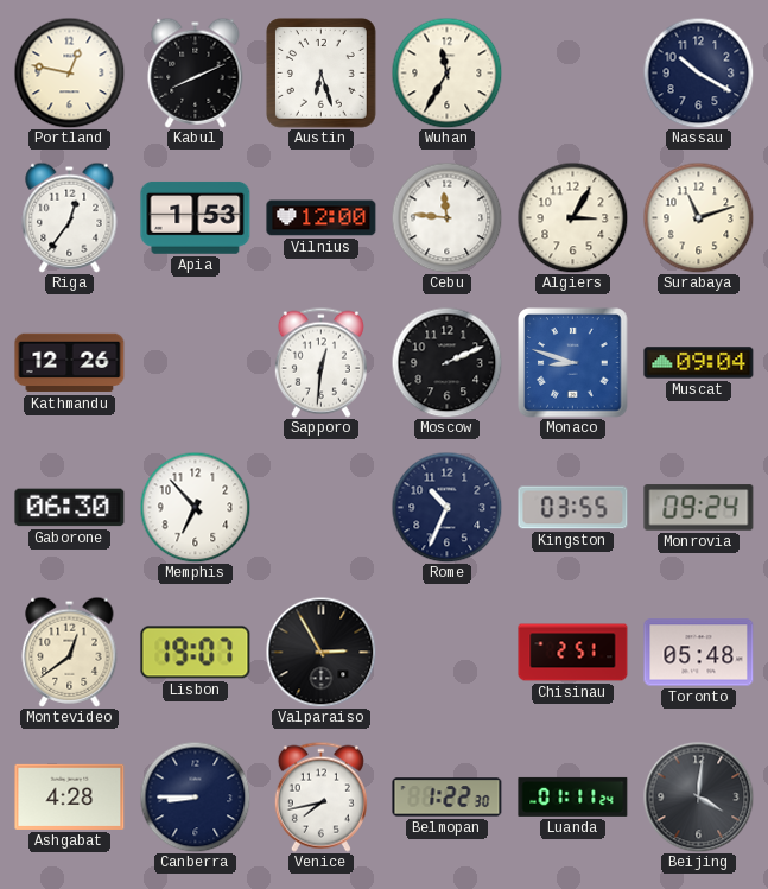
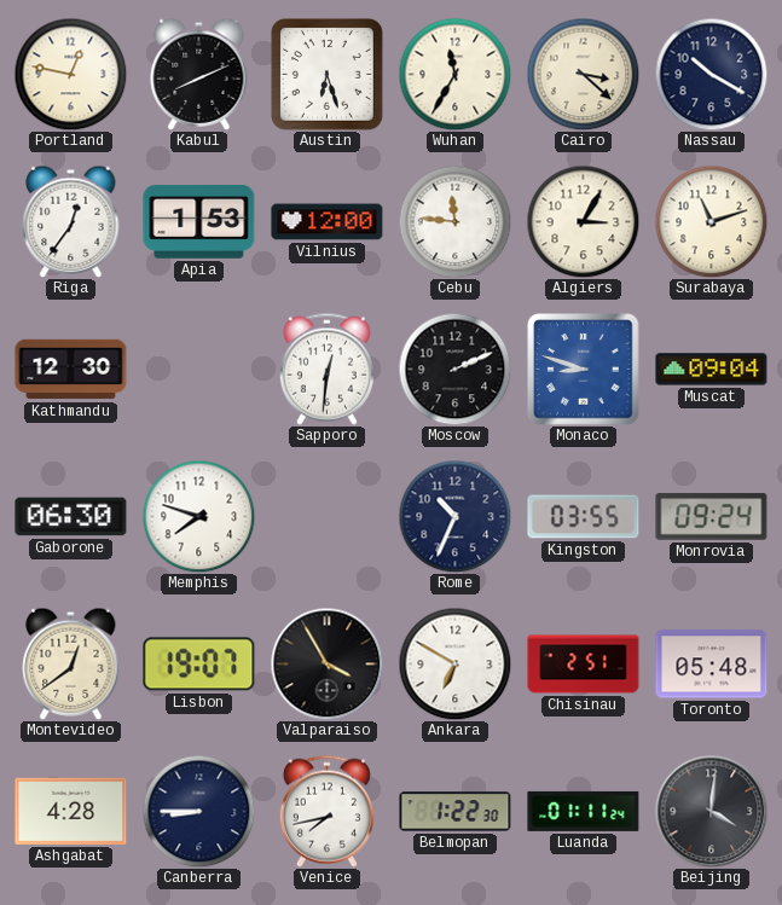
Cairo: none -> 3:22
Kathmandu: 12:26 -> 12:30
Memphis: 6:53 -> 7:48
Valparaiso: 2:55 -> 3:55
Ankara: none -> 6:50
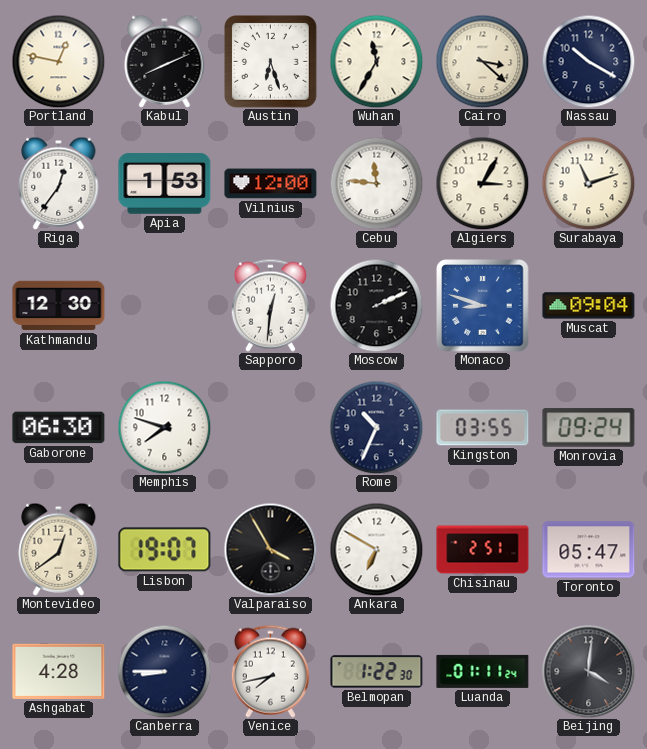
Toronto: 05:48 -> 05:47
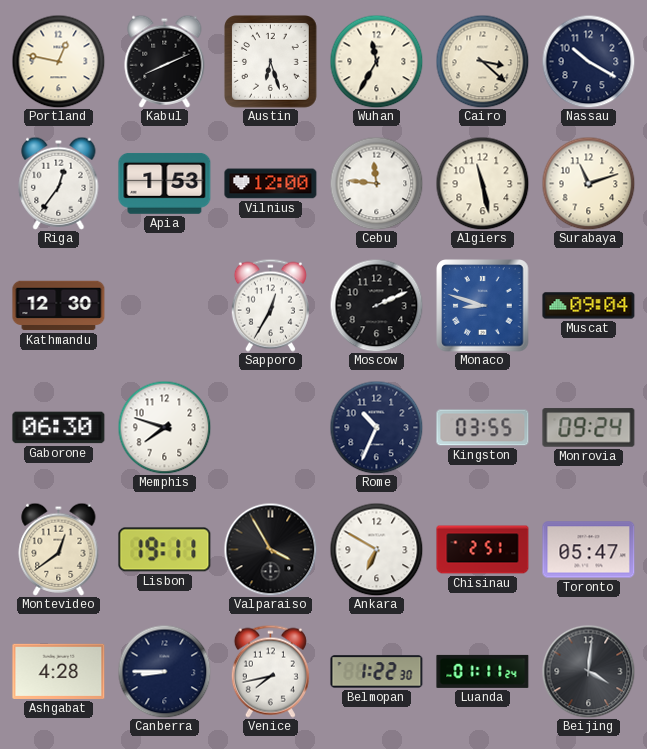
Algiers: 3:05 -> 11:28
Sapporo: 12:31 -> 12:35
Lisbon: 19:07 -> 19:11
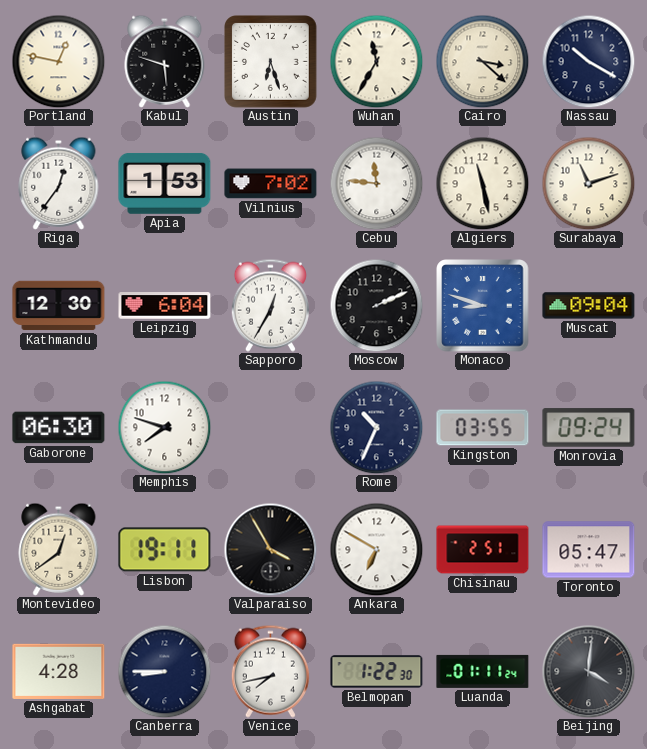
Kabul: 8:11 -> 5:48
Vilnius: 12:00 -> 7:02
Leipzig: none -> 6:04
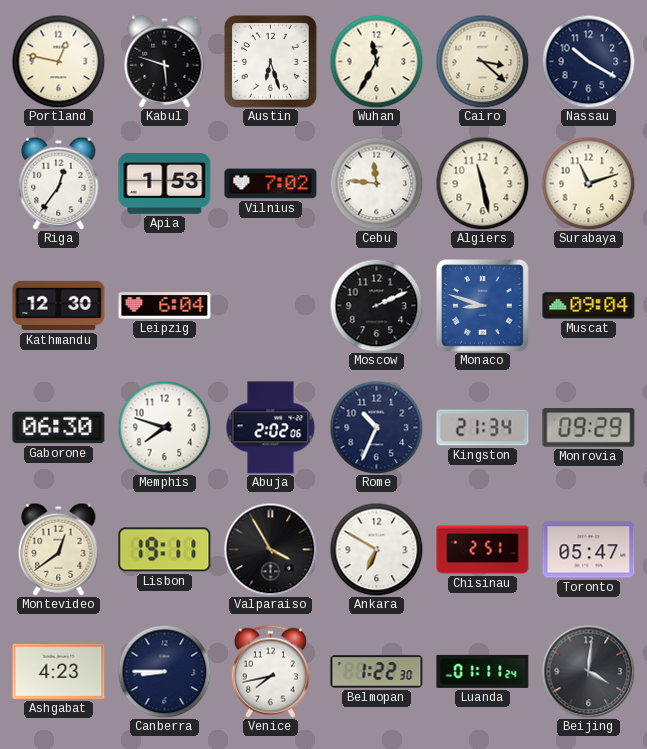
Sapporo: 12:35 -> none
Abuja: none -> 2:02
Kingston: 03:55 -> 21:34
Monrovia: 09:24 -> 09:29
Ashgabat: 4:28 -> 4:23
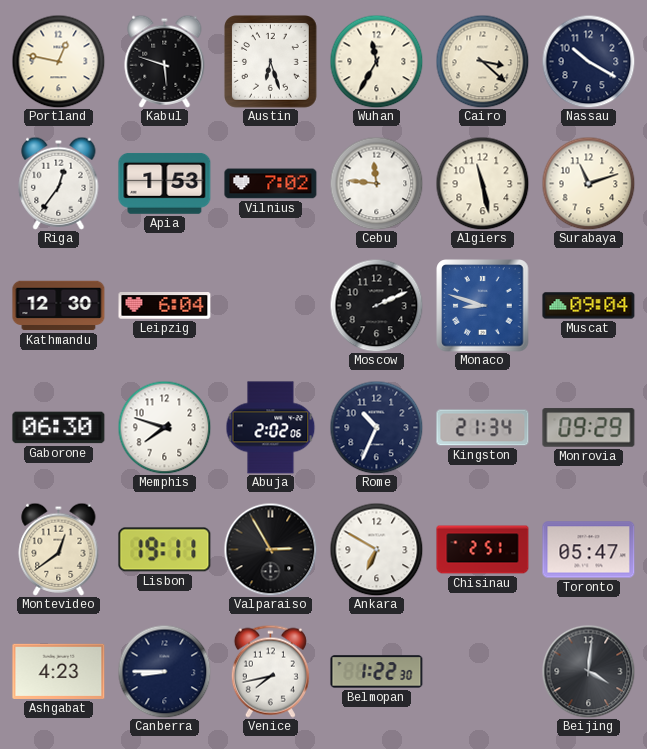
Valparaiso: 3:55 -> 2:55
Luanda: 01:11 -> none
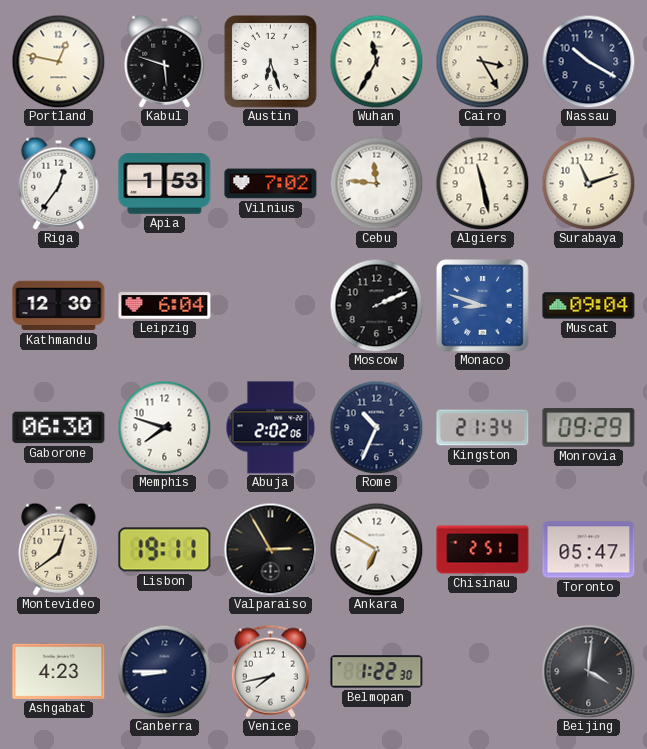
Cairo: 3:22 -> 3:25
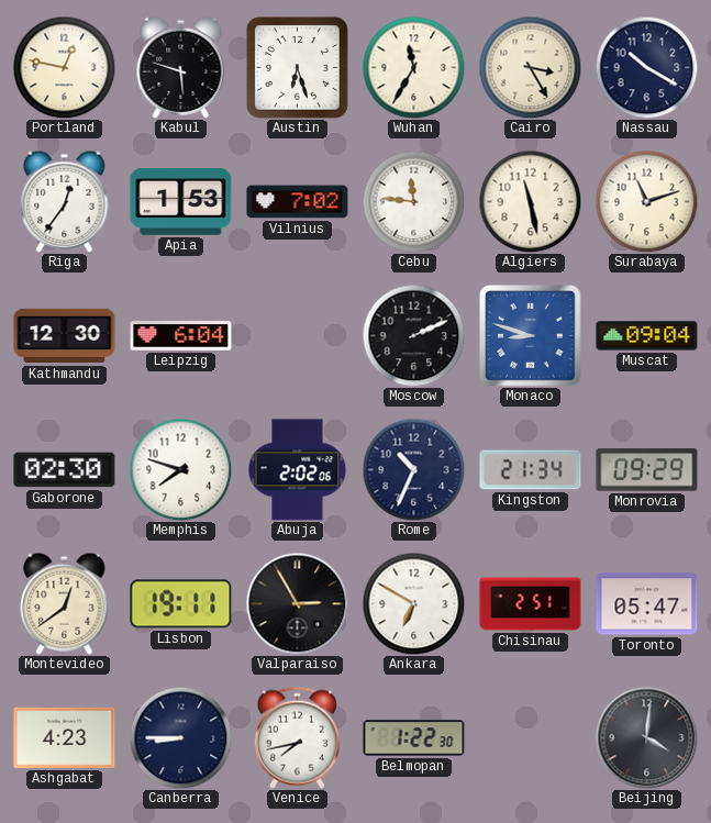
Gaborone: 06:30 -> 02:30
